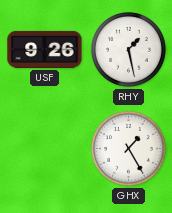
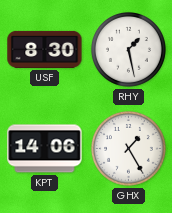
USF: 9:26 -> 8:30
KPT: none -> 14:06
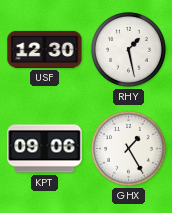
USF: 8:30 -> 12:30
KPT: 14:06 -> 09:06
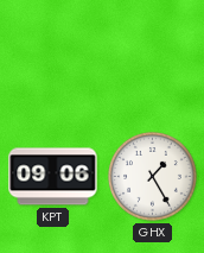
USF: 12:30 -> none
RHY: 1:28 -> none
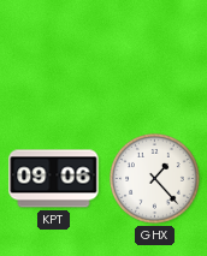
GHX: 1:25 -> 1:23
